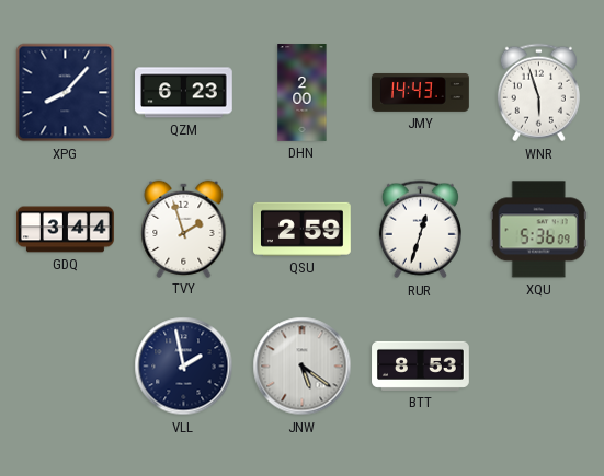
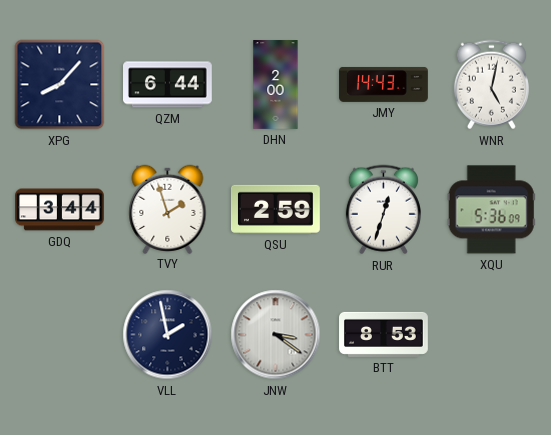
QZM: 6:23 -> 6:44
WNR: 5:57 -> 5:02
JNW: 5:21 -> 3:21
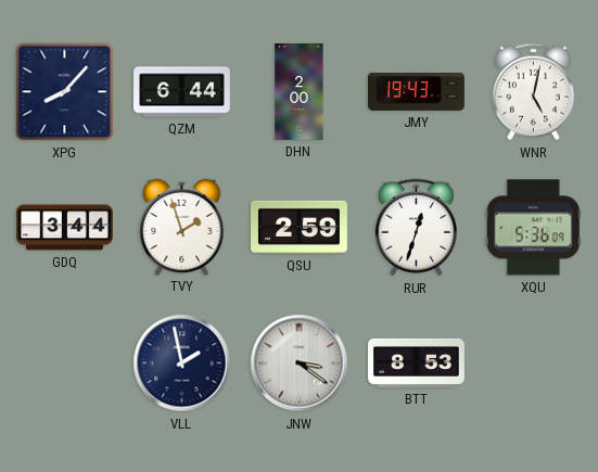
JMY: 14:43 -> 19:43
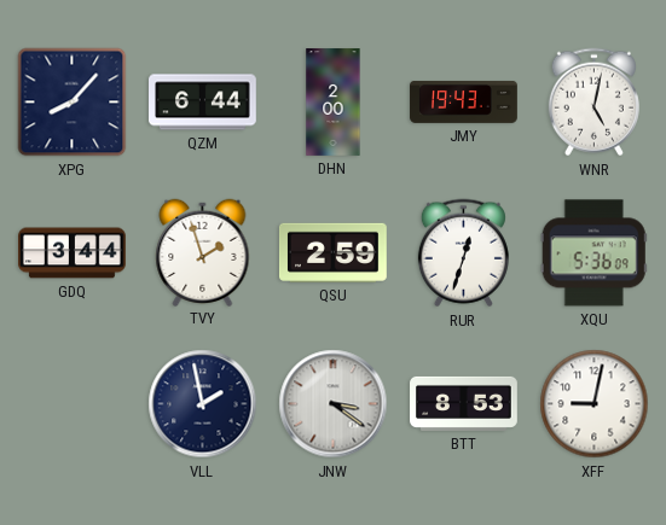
XFF: none -> 9:02
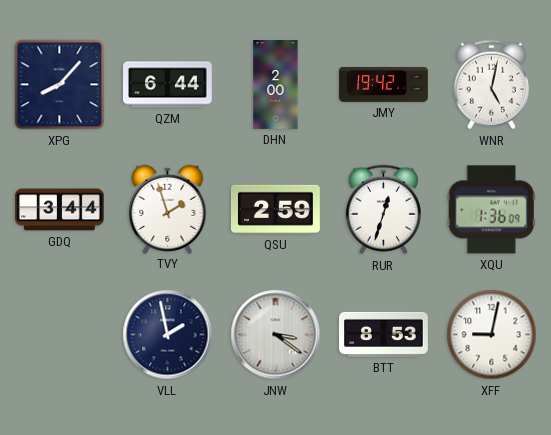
JMY: 19:43 -> 19:42
XQU: 5:36 -> 1:36
